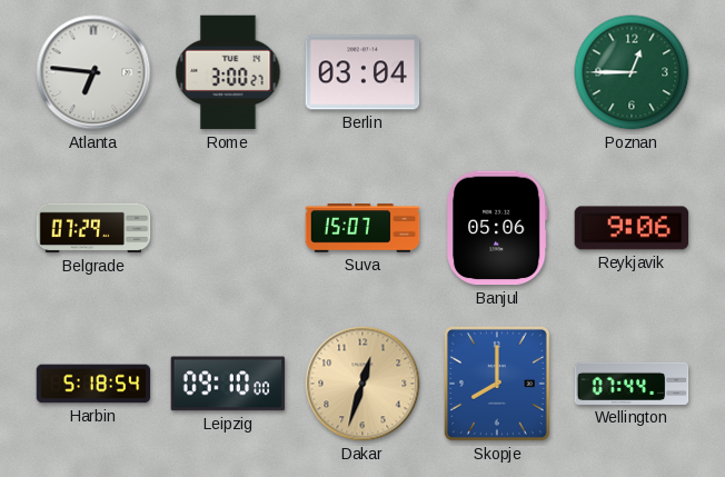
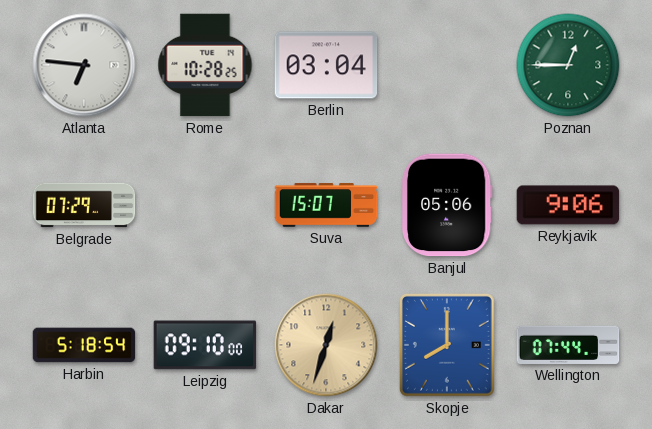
Rome: 3:00 -> 10:28
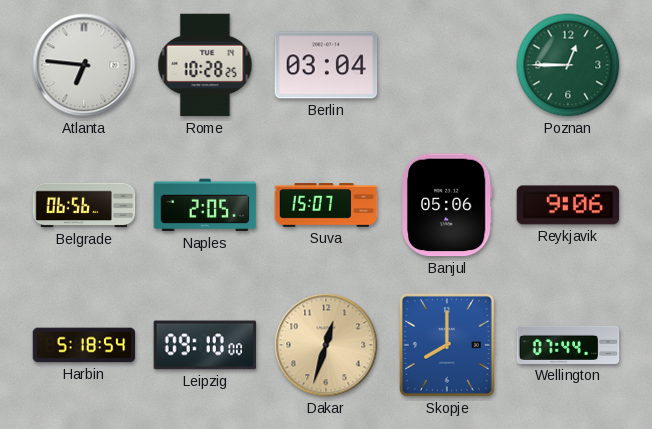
Belgrade: 07:29 -> 06:56
Naples: none -> 2:05
